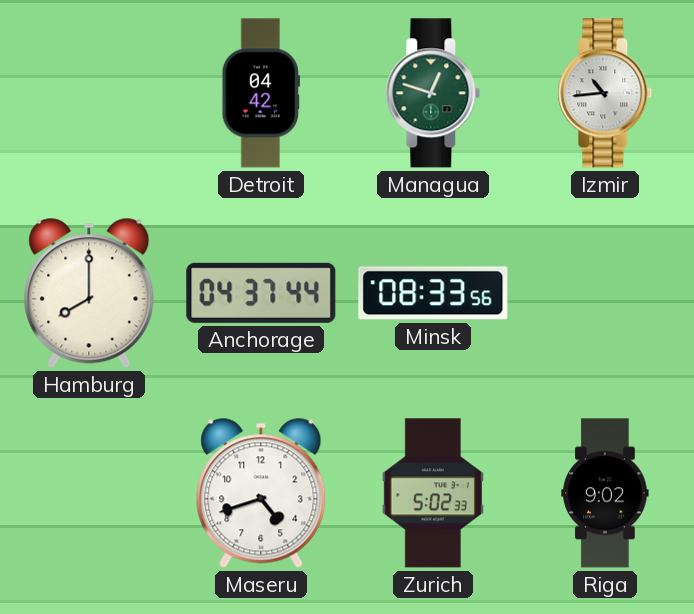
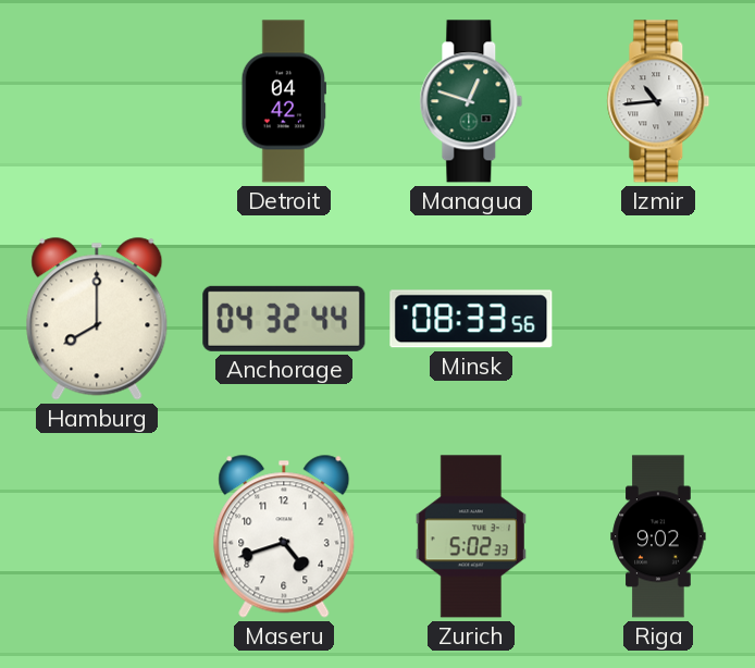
Anchorage: 04:37 -> 04:32
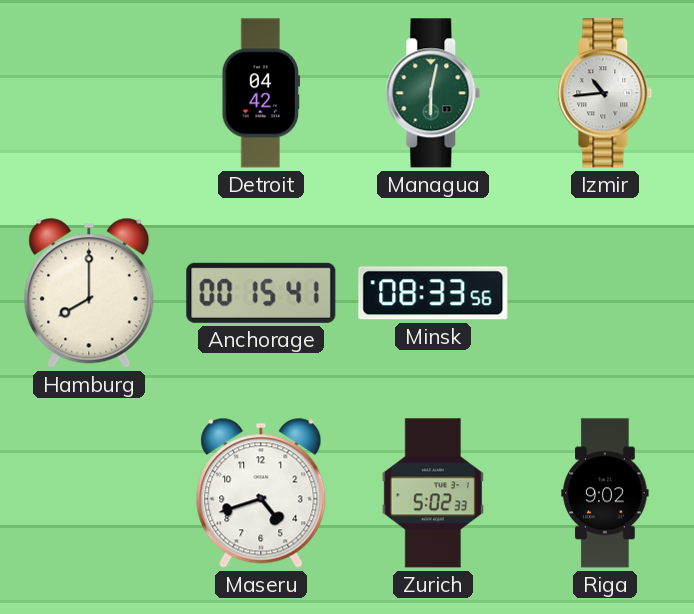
Managua: 12:48 -> 6:02
Anchorage: 04:32 -> 00:15
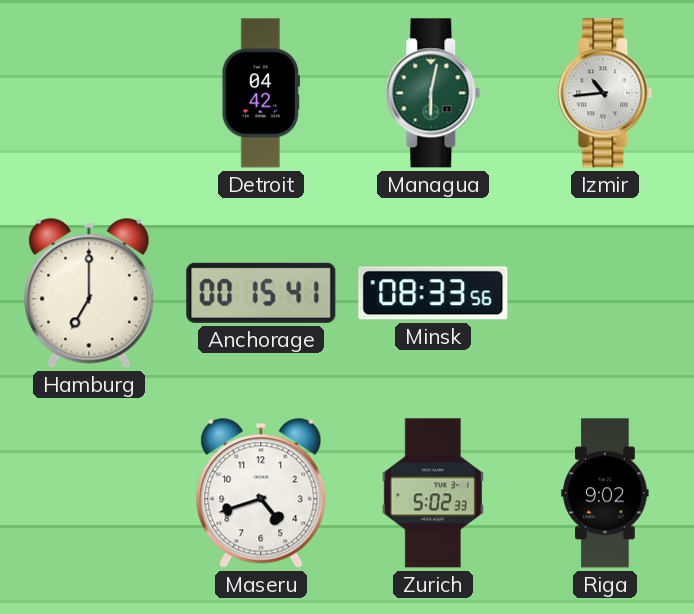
Hamburg: 8:00 -> 7:00
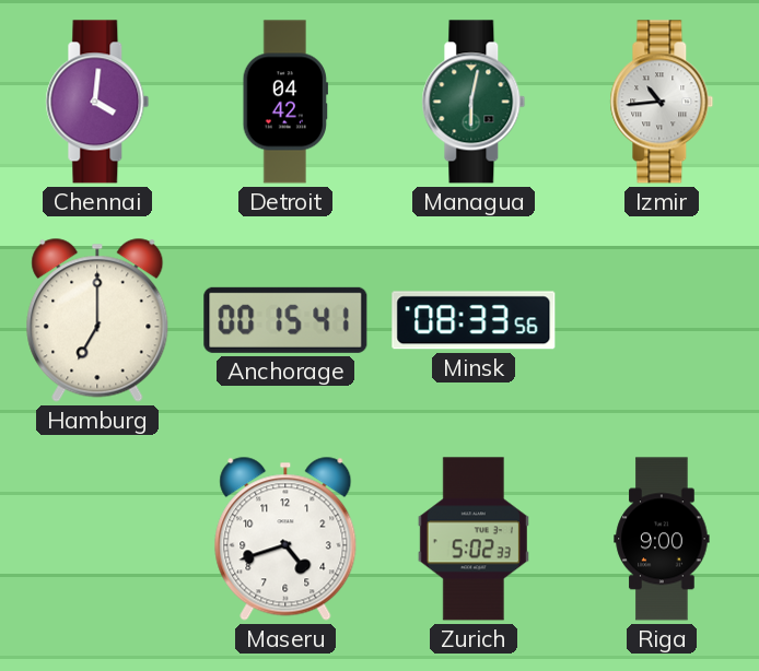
Chennai: none -> 4:01
Riga: 9:02 -> 9:00
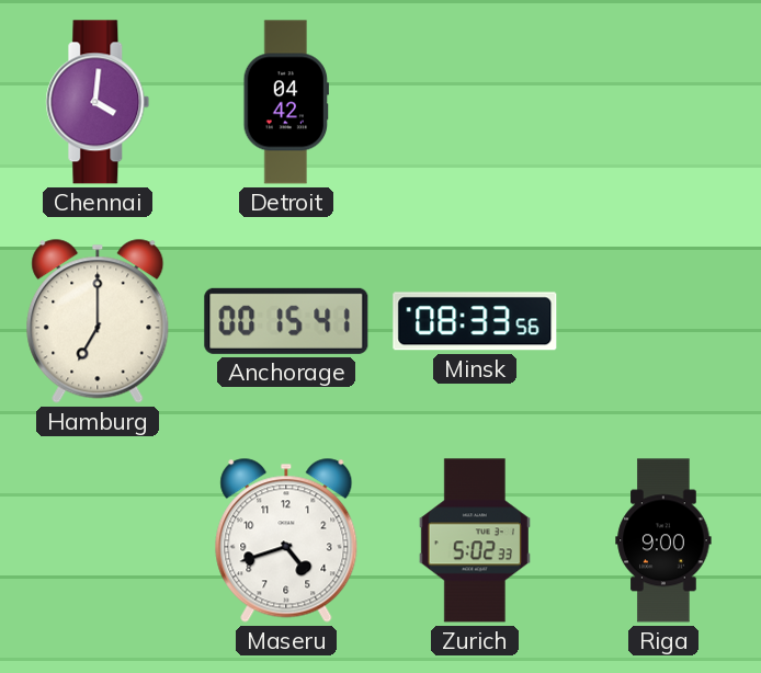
Managua: 6:02 -> none
Izmir: 10:44 -> none
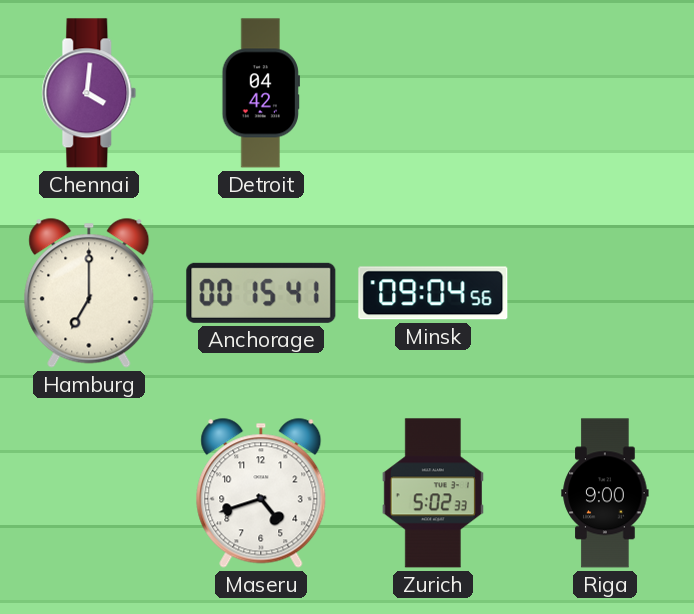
Minsk: 08:33 -> 09:04
